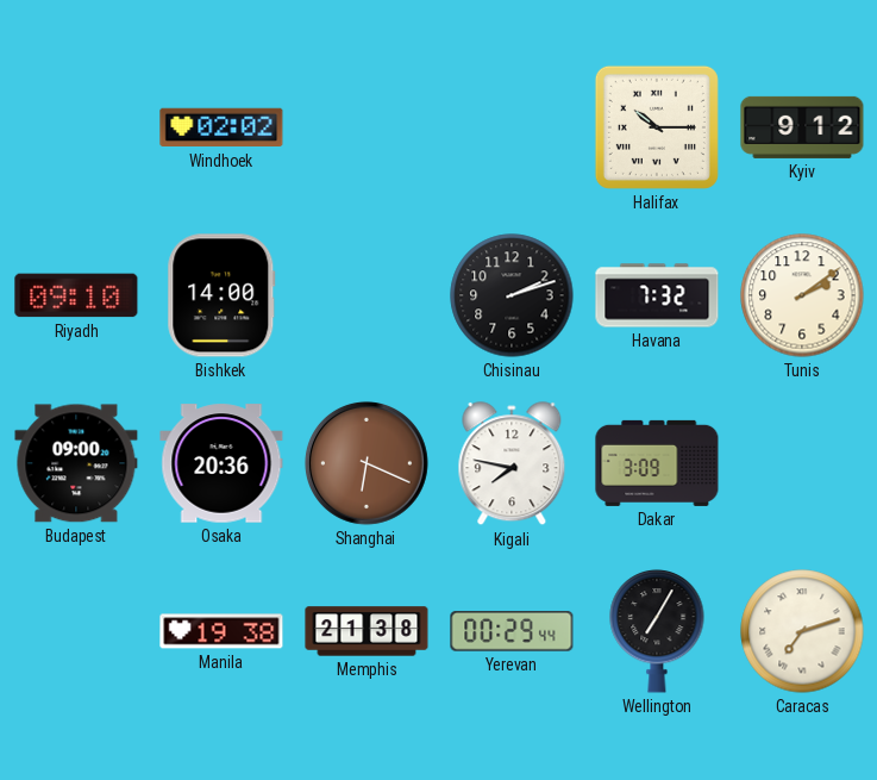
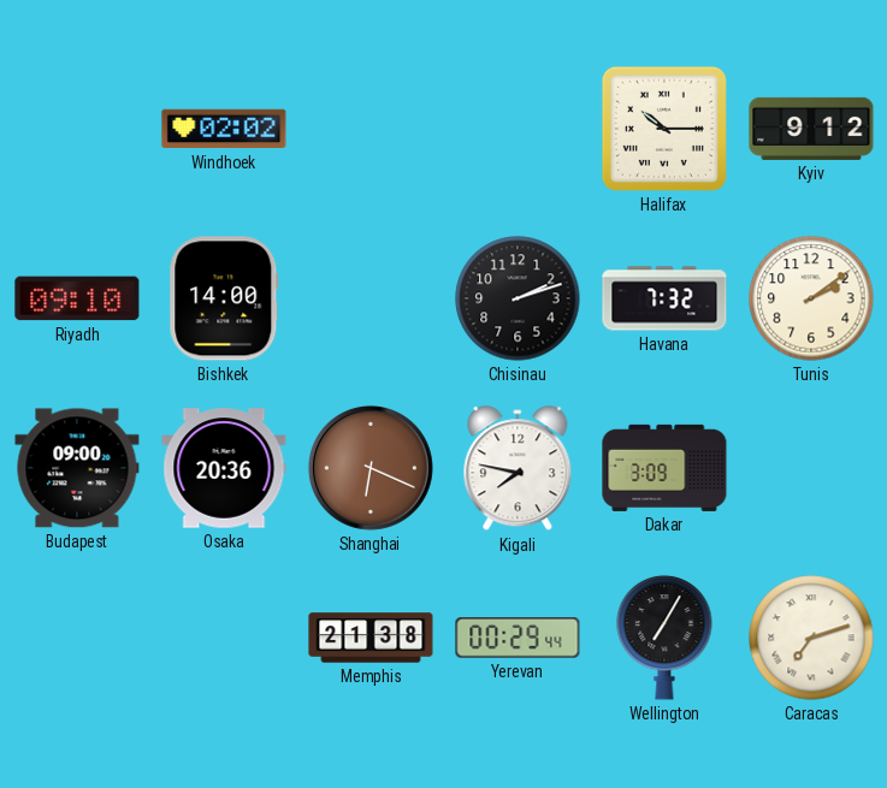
Manila: 19:38 -> none
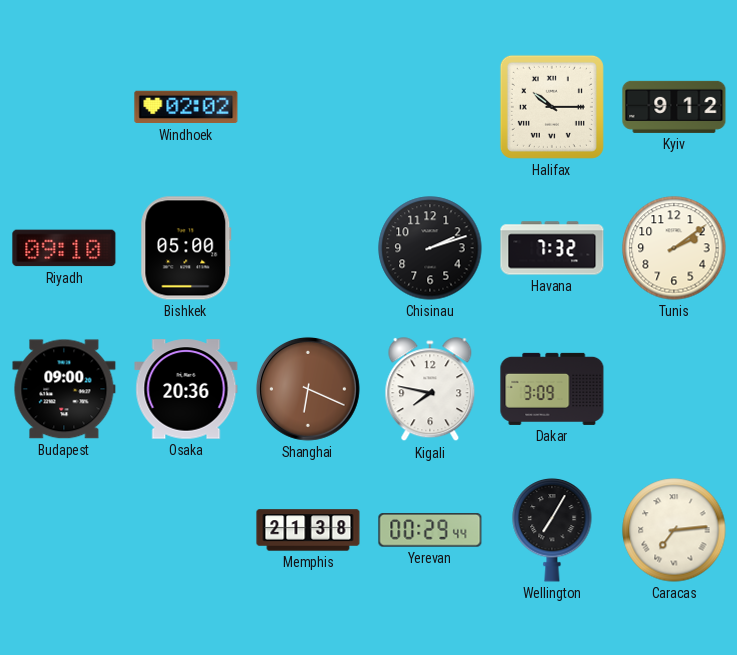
Bishkek: 14:00 -> 05:00
Caracas: 7:12 -> 7:14
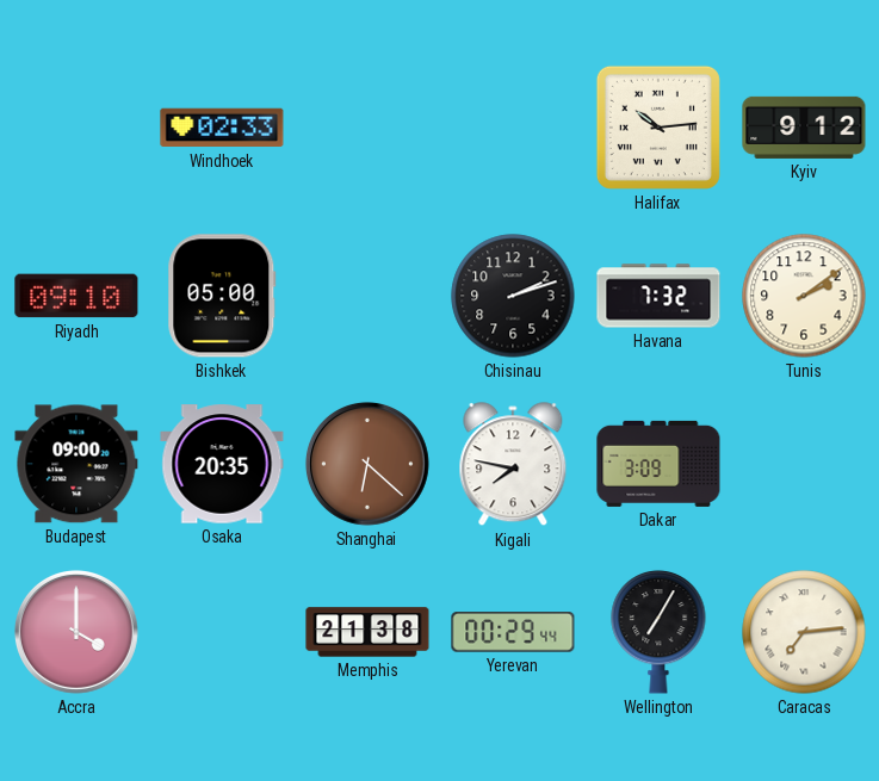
Windhoek: 02:02 -> 02:33
Halifax: 10:15 -> 10:14
Osaka: 20:36 -> 20:35
Shanghai: 6:19 -> 6:22
Accra: none -> 4:00
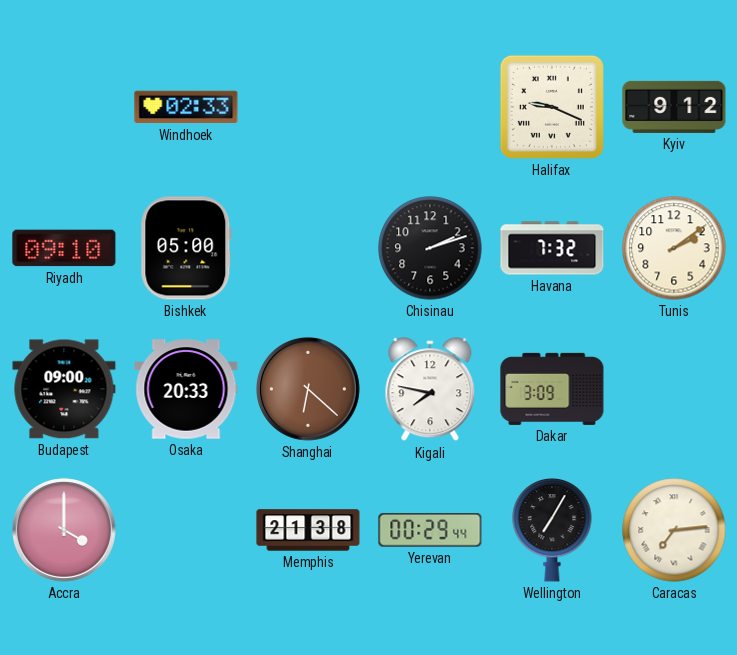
Halifax: 10:14 -> 9:19
Osaka: 20:35 -> 20:33
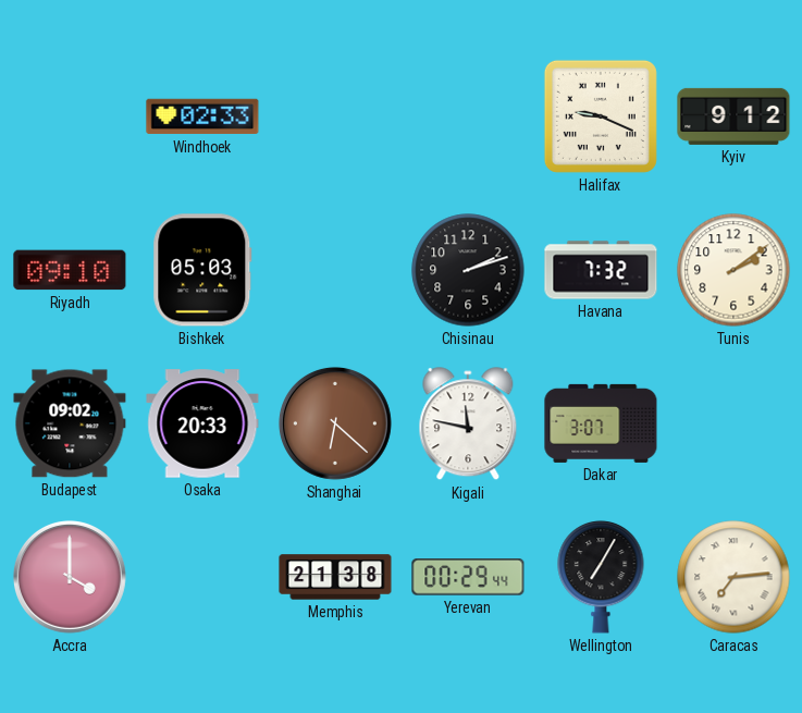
Bishkek: 05:00 -> 05:03
Budapest: 09:00 -> 09:02
Kigali: 7:47 -> 11:47
Dakar: 3:09 -> 3:07
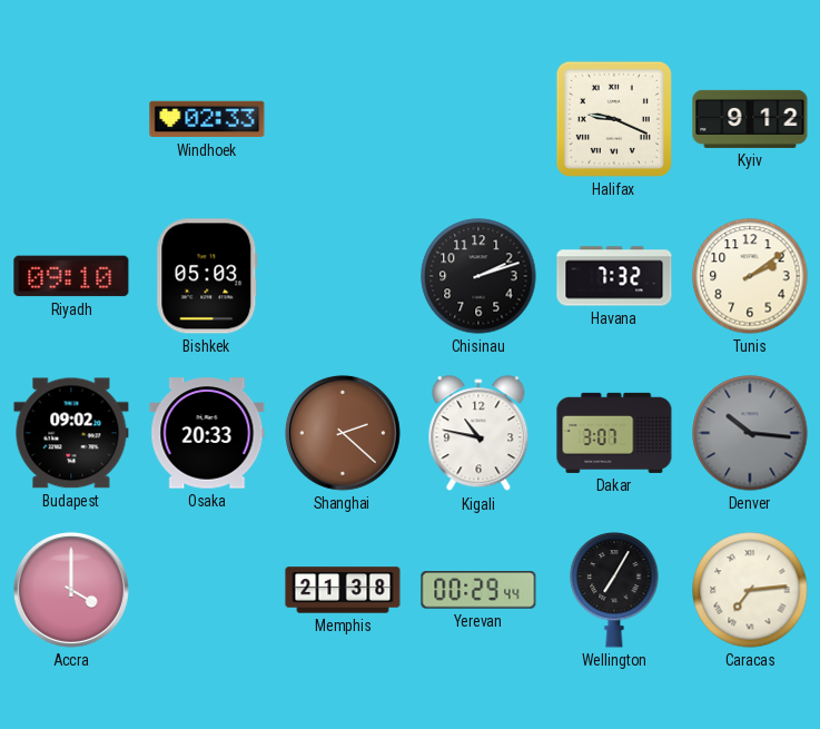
Shanghai: 6:22 -> 2:22
Kigali: 11:47 -> 10:47
Denver: none -> 10:16
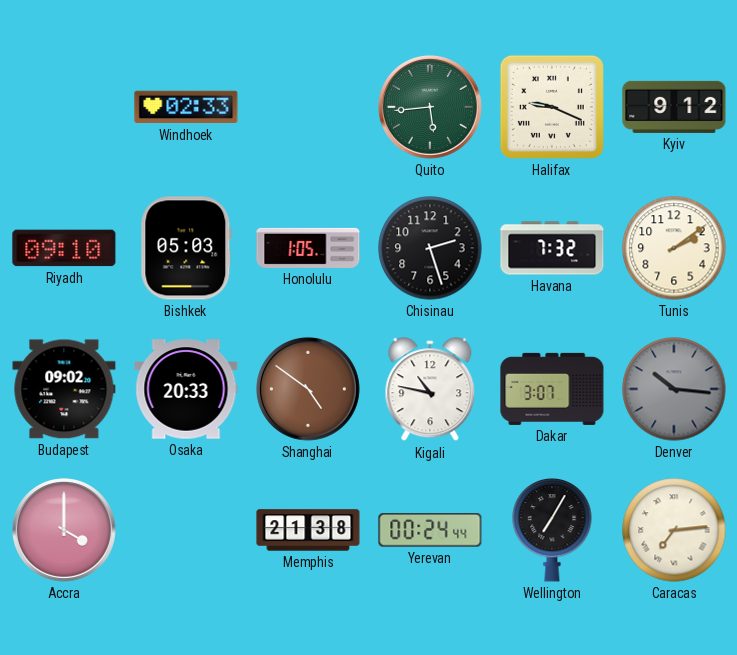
Quito: none -> 5:44
Honolulu: none -> 1:05
Chisinau: 2:12 -> 2:27
Shanghai: 2:22 -> 4:51
Yerevan: 00:29 -> 00:24
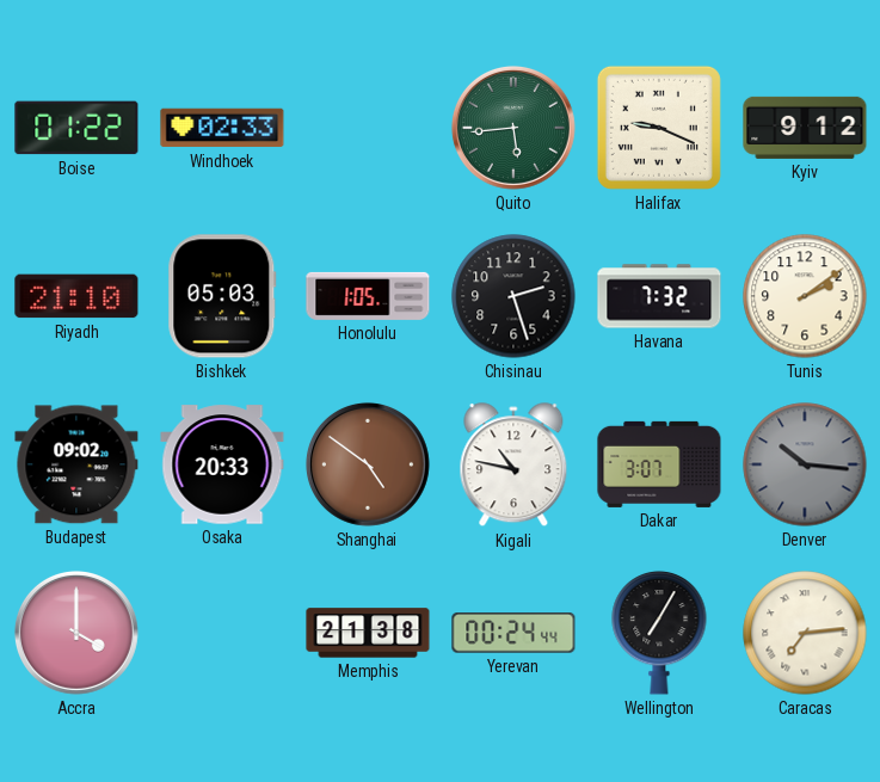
Boise: none -> 01:22
Riyadh: 09:10 -> 21:10
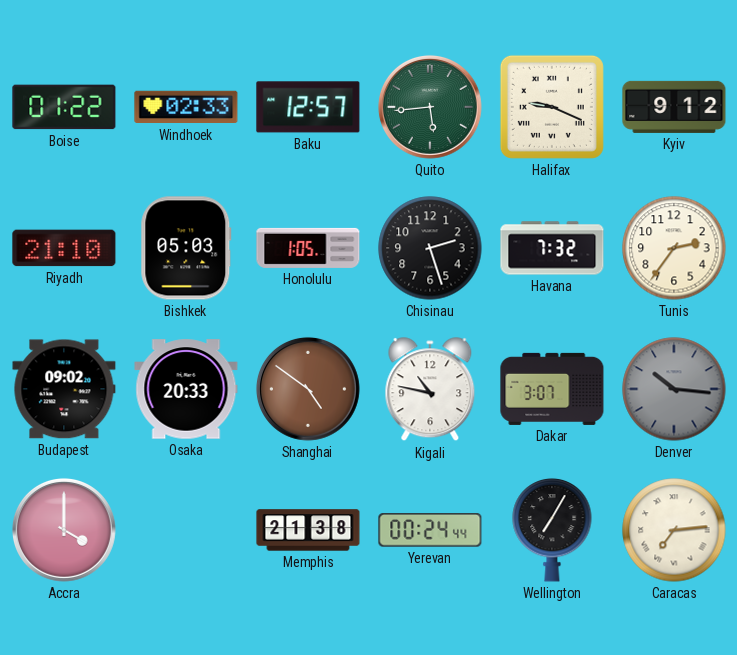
Baku: none -> 12:57
Tunis: 2:09 -> 2:36
